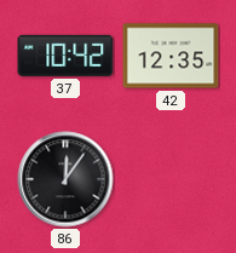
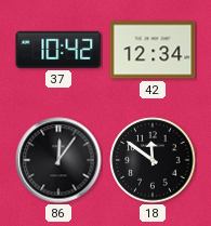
42: 12:35 -> 12:34
18: none -> 11:51
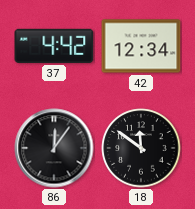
37: 10:42 -> 4:42
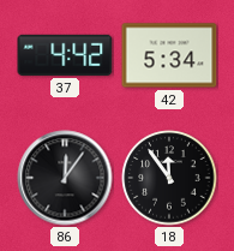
42: 12:34 -> 5:34
18: 11:51 -> 11:54
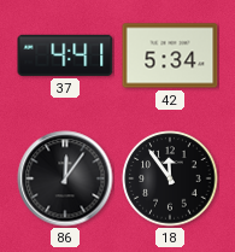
37: 4:42 -> 4:41
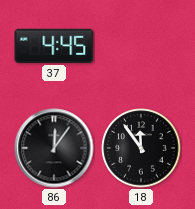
37: 4:41 -> 4:45
42: 5:34 -> none
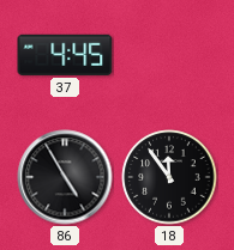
86: 12:06 -> 4:55
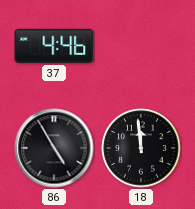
37: 4:45 -> 4:46
18: 11:54 -> 11:59
